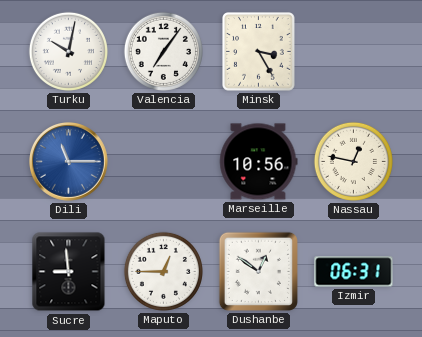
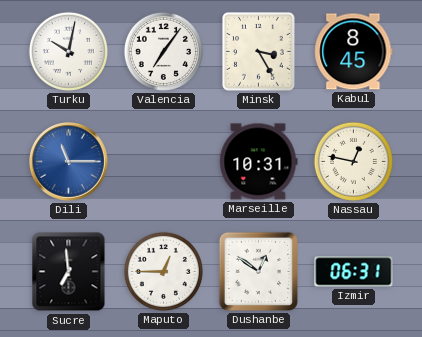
Kabul: none -> 8:45
Marseille: 10:56 -> 10:31
Sucre: 8:59 -> 6:59
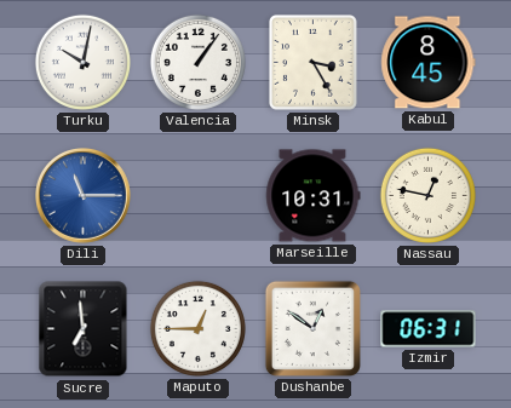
Valencia: 7:06 -> 1:06
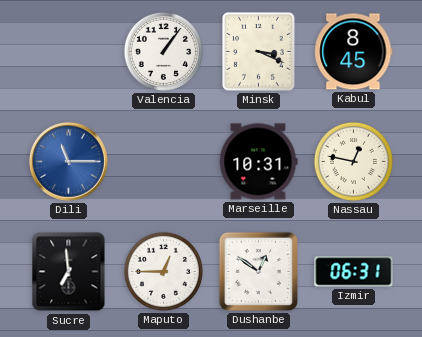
Turku: 10:02 -> none
Minsk: 3:25 -> 3:19
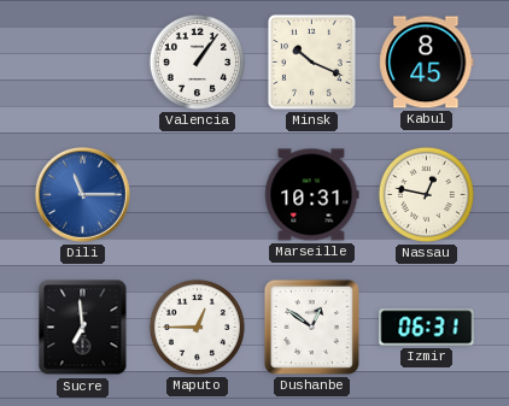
Minsk: 3:19 -> 10:19
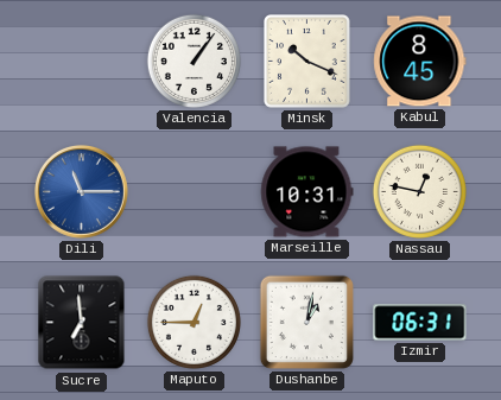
Dushanbe: 12:51 -> 1:02
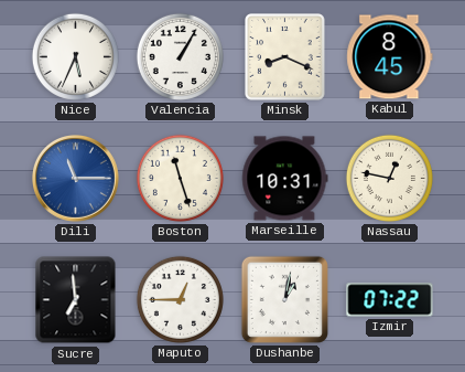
Nice: none -> 5:34
Valencia: 1:06 -> 1:05
Minsk: 10:19 -> 8:19
Boston: none -> 11:27
Izmir: 06:31 -> 07:22
